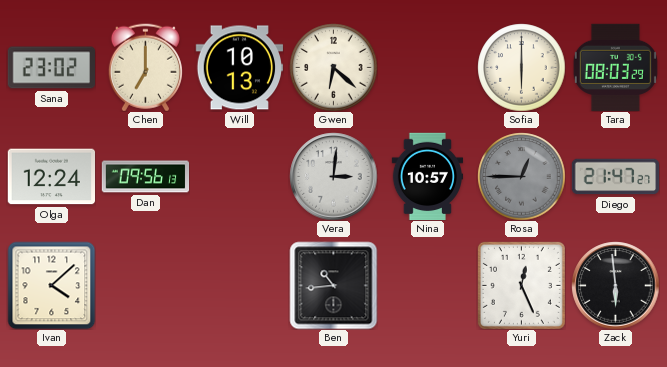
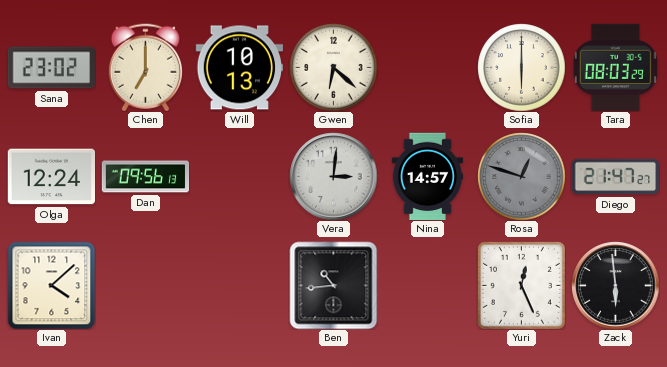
Nina: 10:57 -> 14:57
Rosa: 12:45 -> 12:48
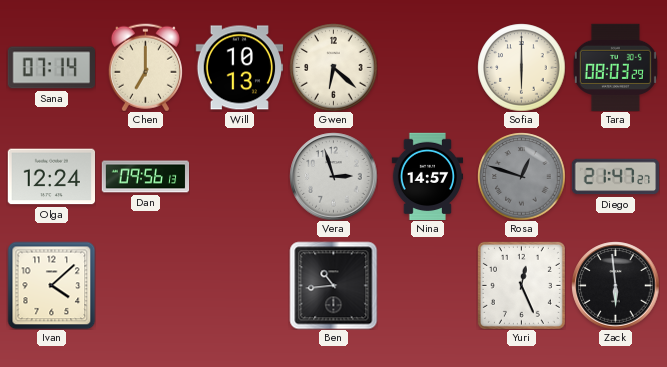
Sana: 23:02 -> 07:14
Vera: 3:01 -> 2:57
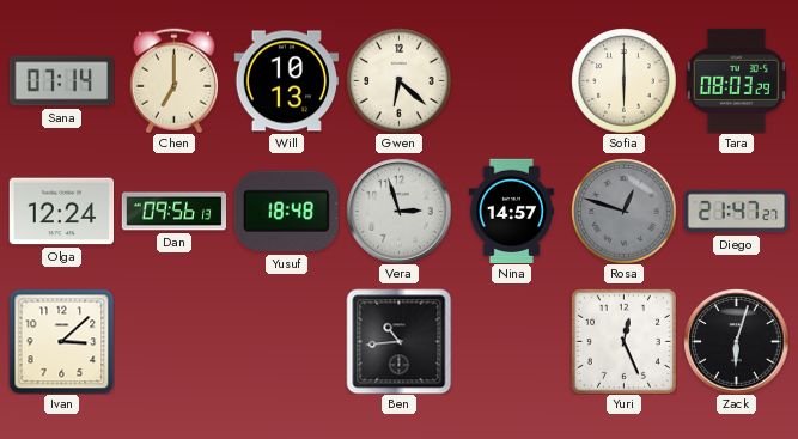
Yusuf: none -> 18:48
Ivan: 4:08 -> 3:08
Zack: 5:59 -> 6:03
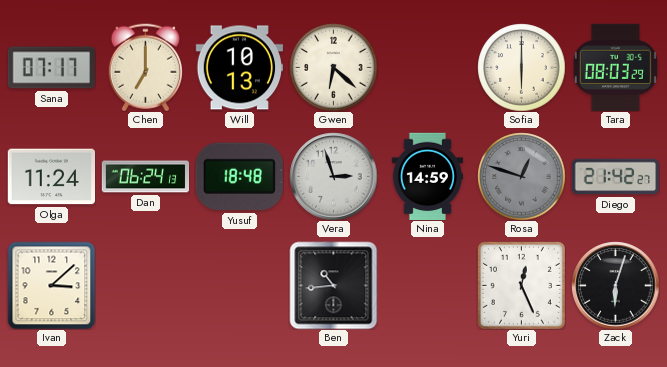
Sana: 07:14 -> 07:17
Olga: 12:24 -> 11:24
Dan: 09:56 -> 06:24
Nina: 14:57 -> 14:59
Diego: 21:47 -> 21:42
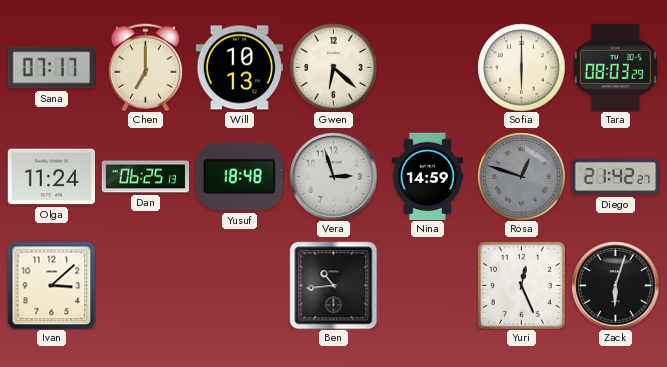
Dan: 06:24 -> 06:25
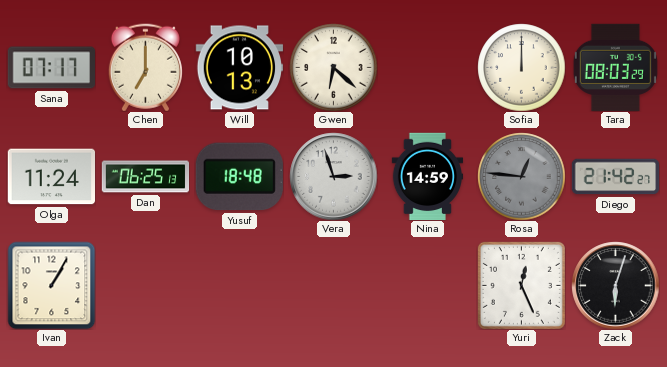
Sofia: 6:00 -> 12:00
Rosa: 12:48 -> 12:46
Ivan: 3:08 -> 1:05
Ben: 10:44 -> none
